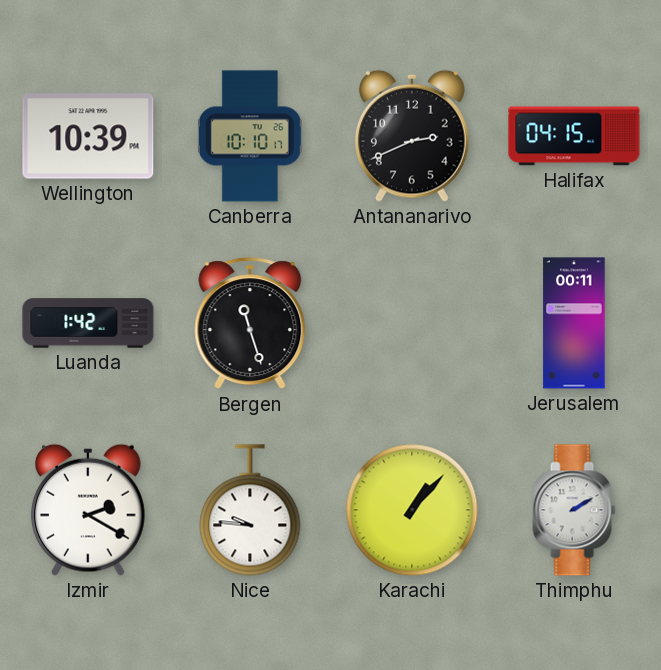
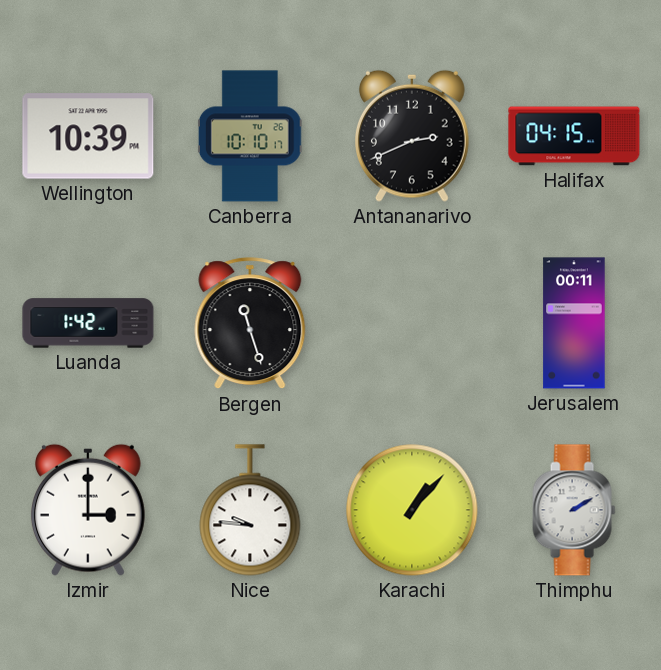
Izmir: 2:20 -> 3:00
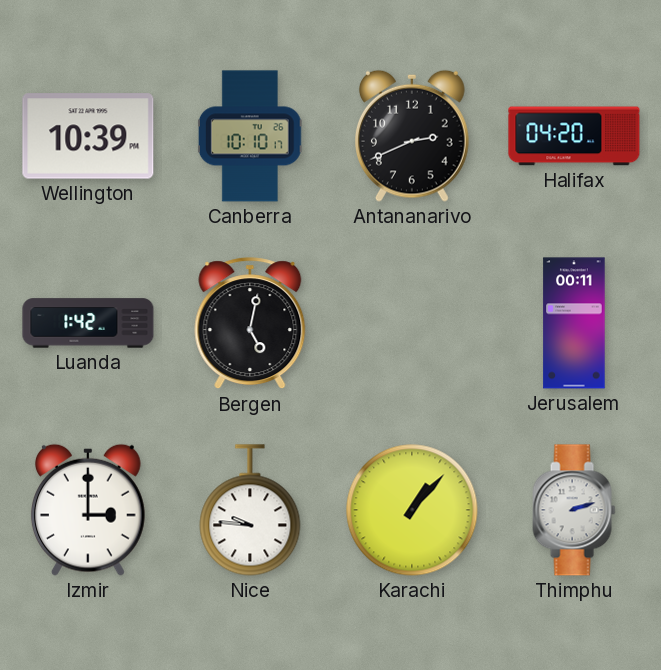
Halifax: 04:15 -> 04:20
Bergen: 11:27 -> 5:02
Thimphu: 2:10 -> 2:12
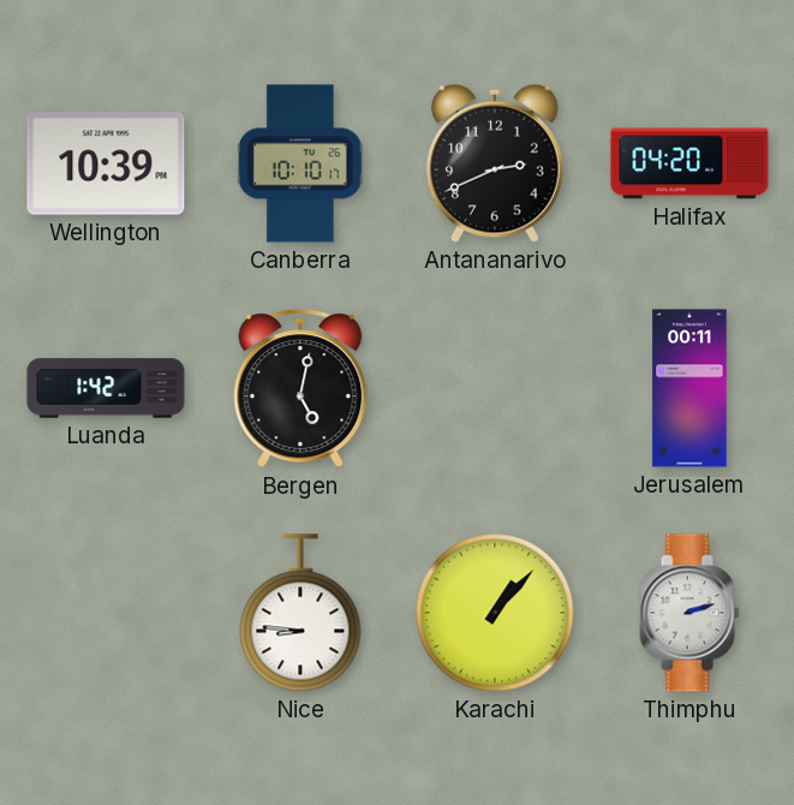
Izmir: 3:00 -> none
Nice: 9:46 -> 8:46
